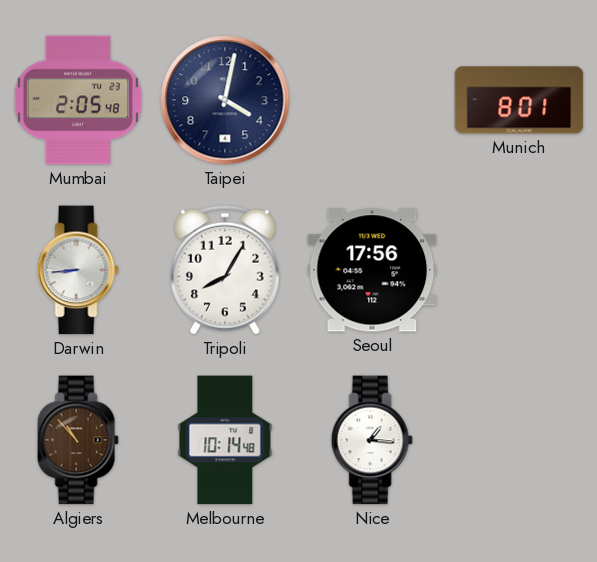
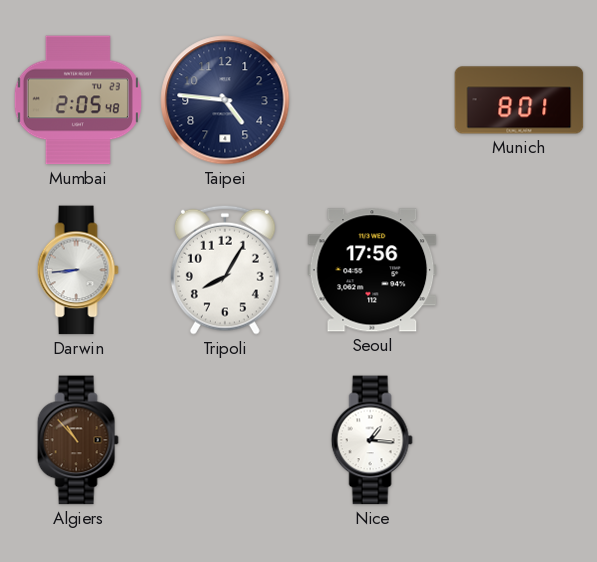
Taipei: 4:02 -> 4:46
Melbourne: 10:14 -> none
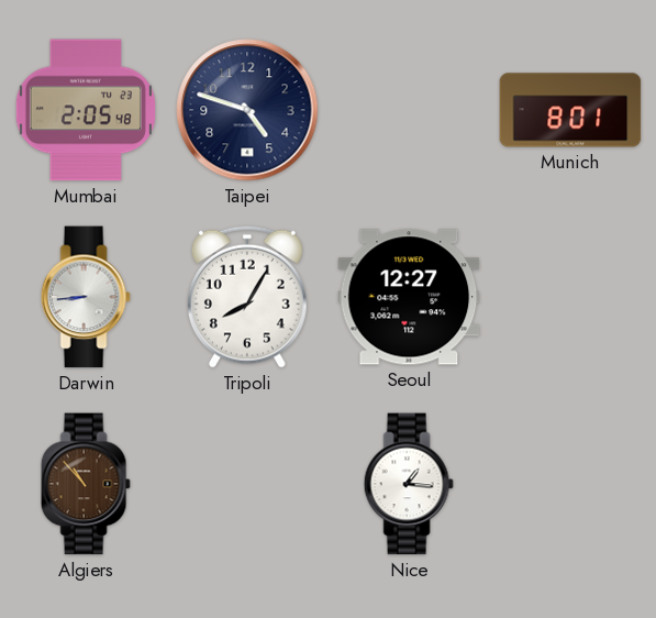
Taipei: 4:46 -> 4:48
Seoul: 17:56 -> 12:27
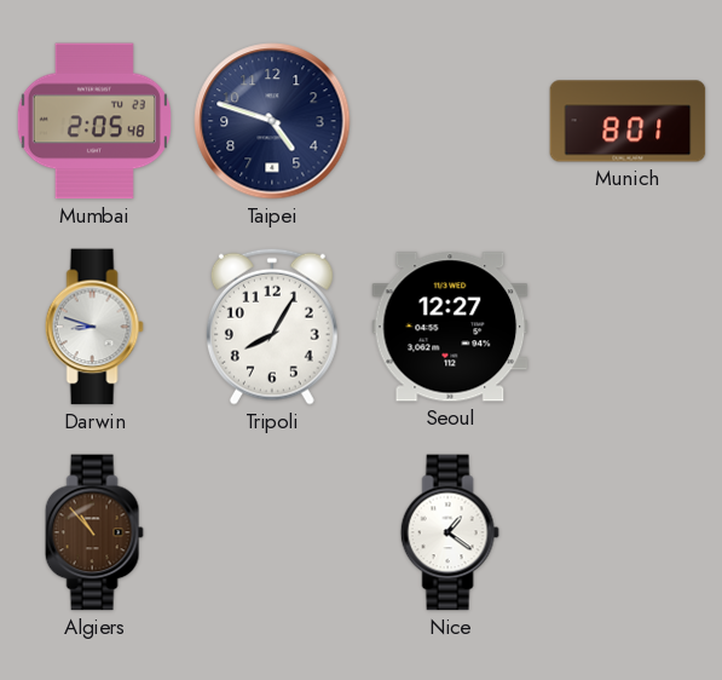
Darwin: 8:44 -> 8:48
Nice: 1:16 -> 1:21
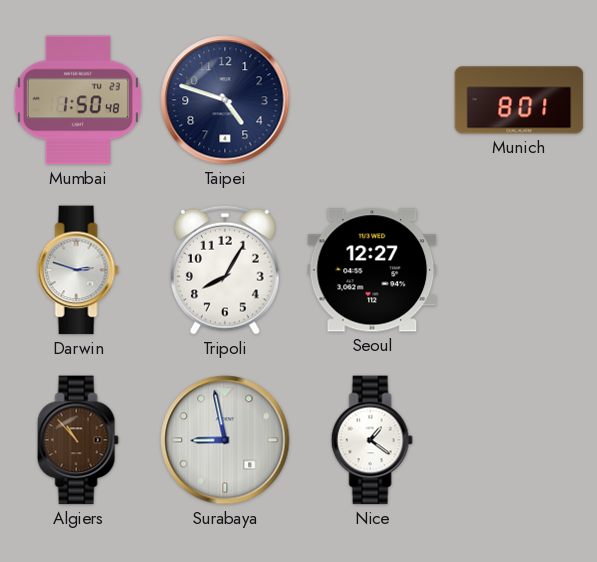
Mumbai: 2:05 -> 1:50
Darwin: 8:48 -> 2:48
Surabaya: none -> 8:58
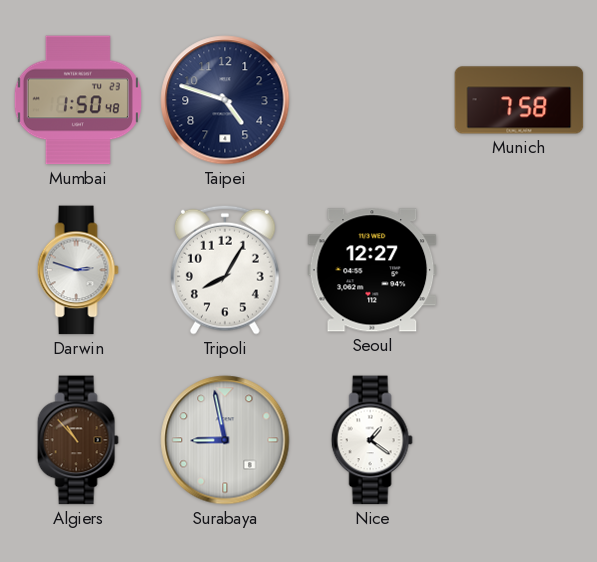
Munich: 8:01 -> 7:58
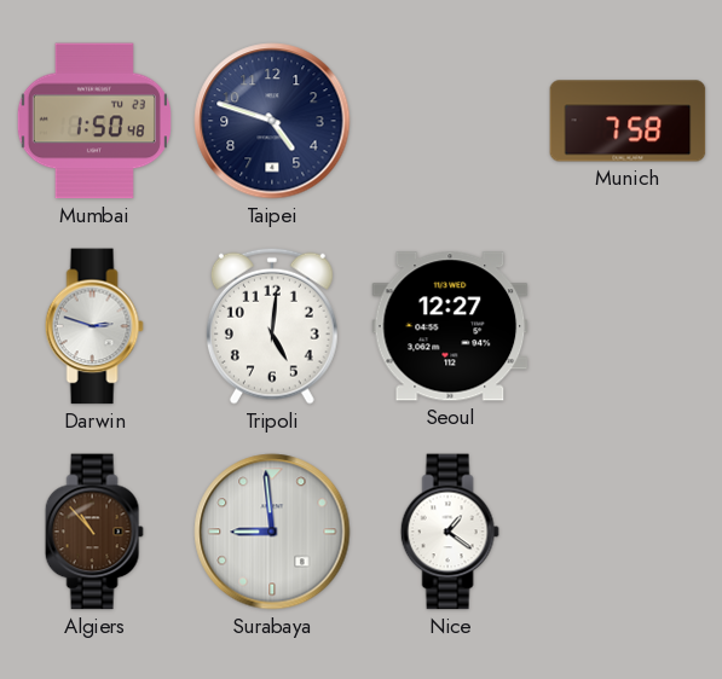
Tripoli: 8:05 -> 5:01
Surabaya: 8:58 -> 8:59
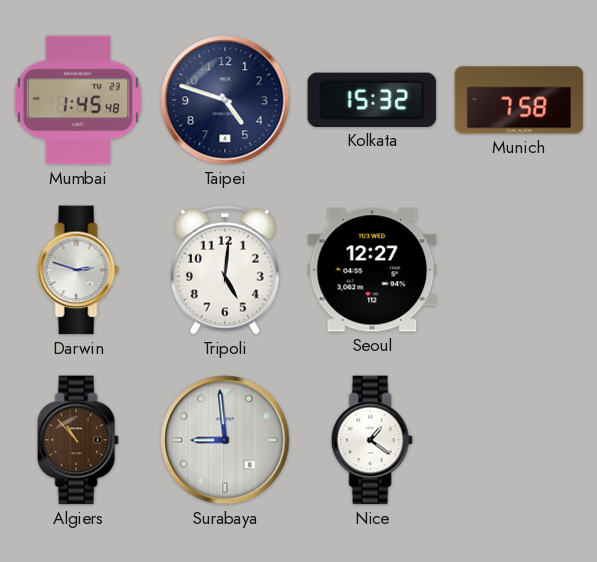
Mumbai: 1:50 -> 1:45
Kolkata: none -> 15:32
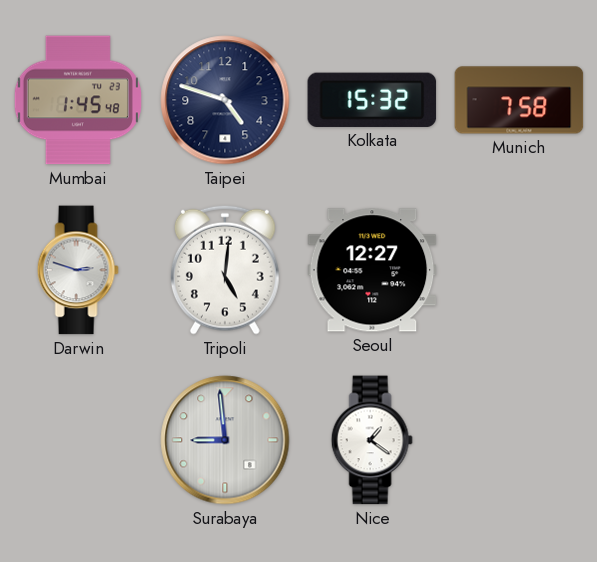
Algiers: 10:53 -> none
